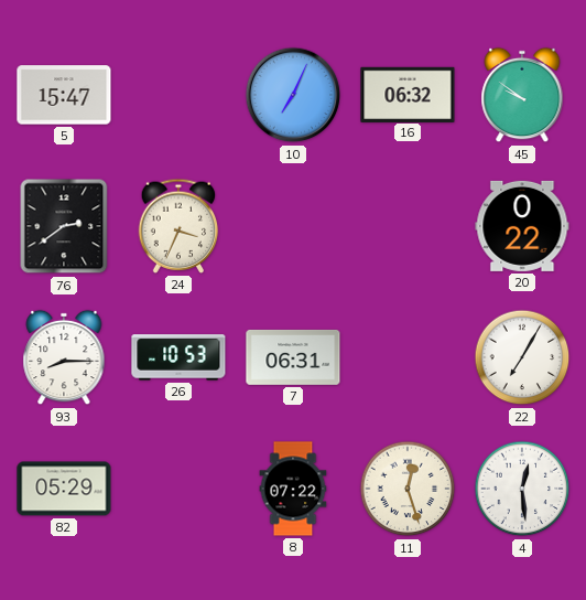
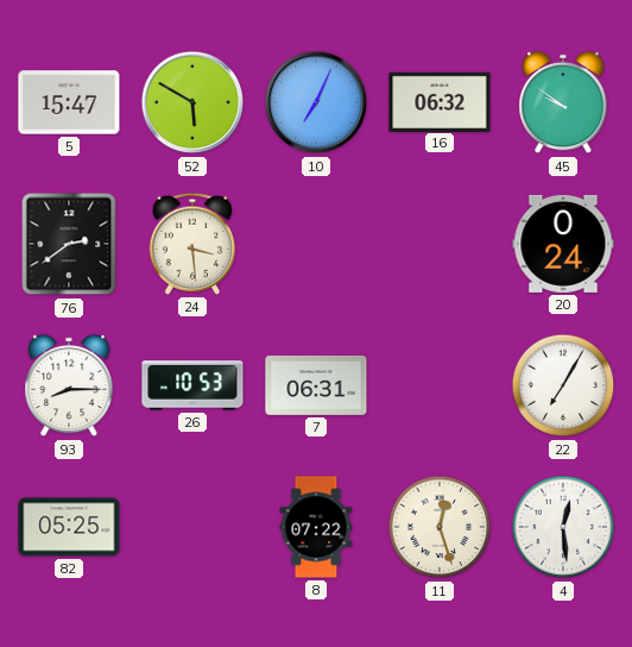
52: none -> 5:50
24: 3:34 -> 3:29
20: 0:22 -> 0:24
82: 05:29 -> 05:25
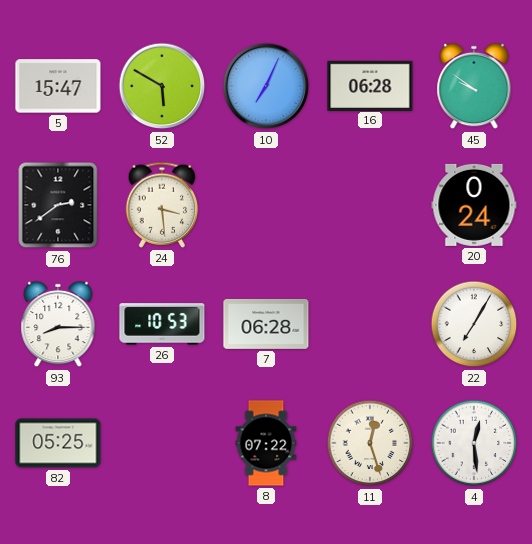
16: 06:32 -> 06:28
7: 06:31 -> 06:28
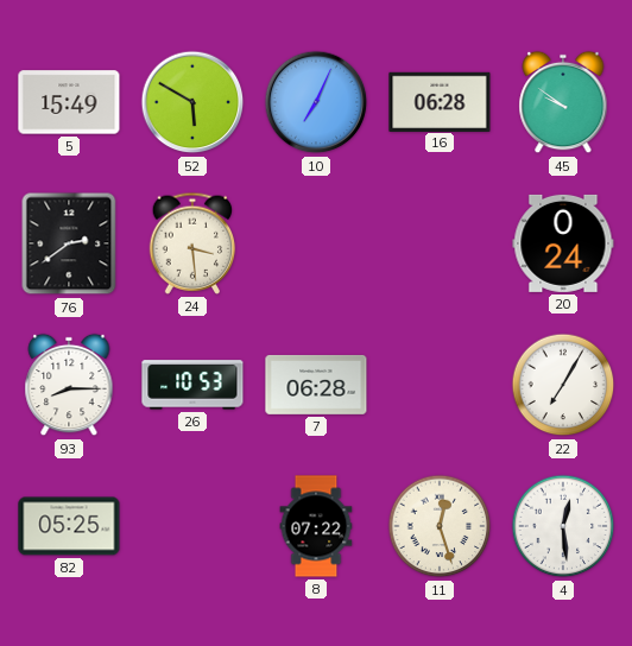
5: 15:47 -> 15:49
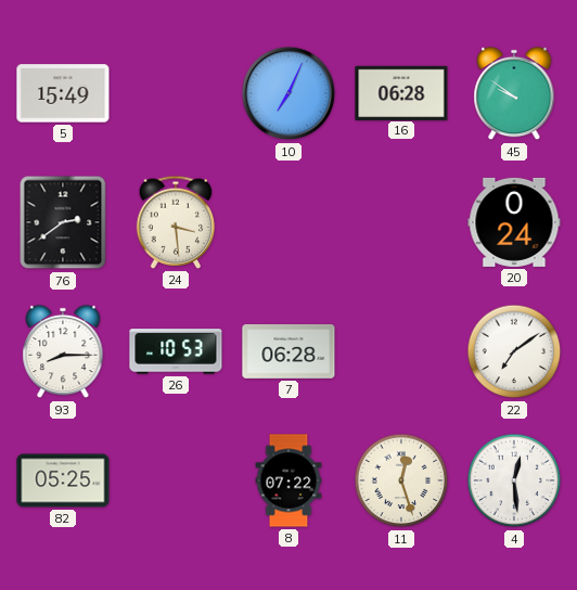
52: 5:50 -> none
22: 7:05 -> 7:09
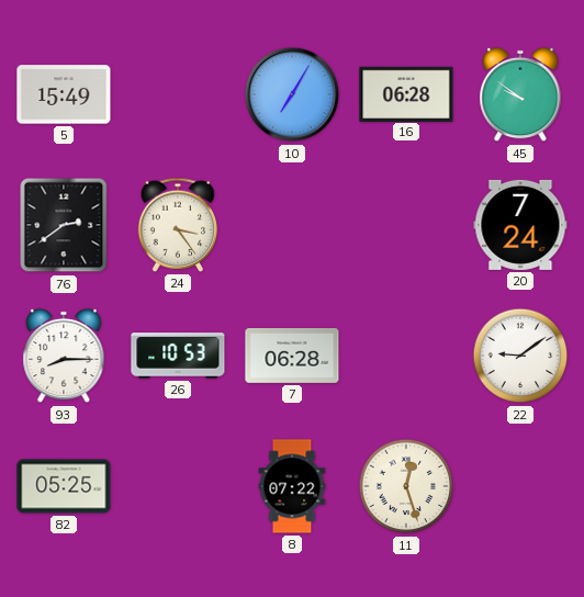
10: 7:04 -> 7:05
24: 3:29 -> 3:24
20: 0:24 -> 7:24
22: 7:09 -> 9:09
4: 12:29 -> none
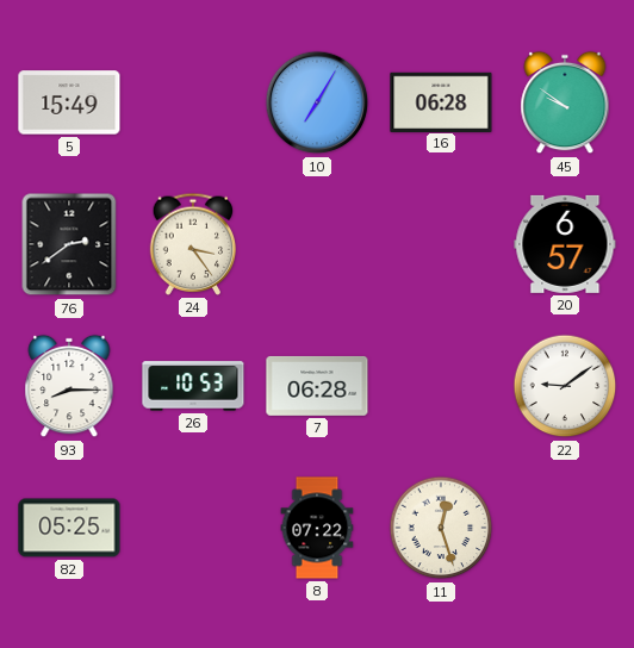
20: 7:24 -> 6:57
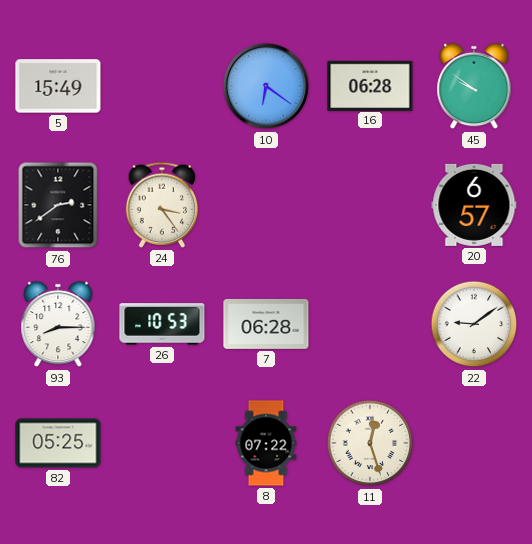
10: 7:05 -> 6:21
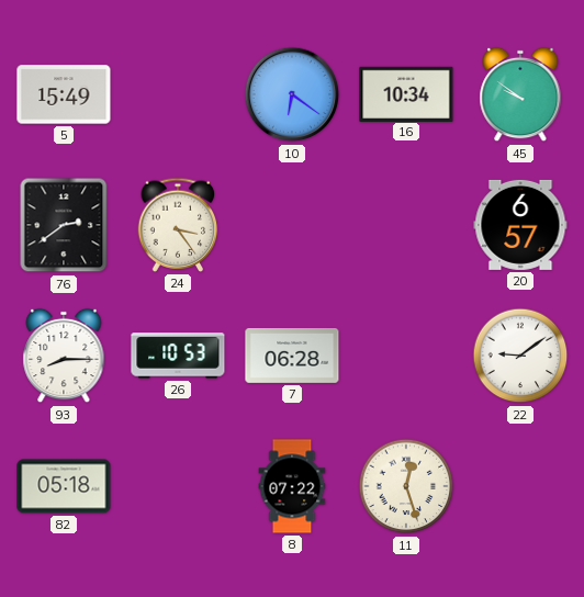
16: 06:28 -> 10:34
82: 05:25 -> 05:18
